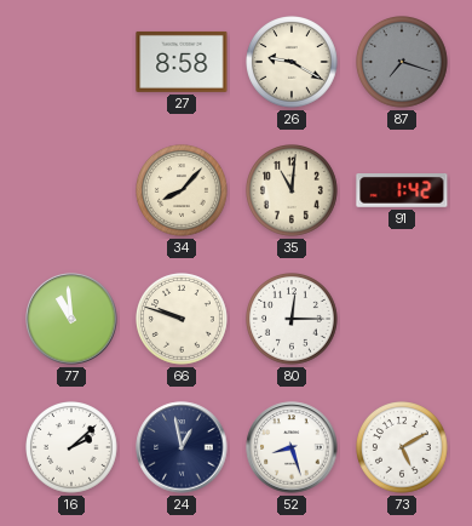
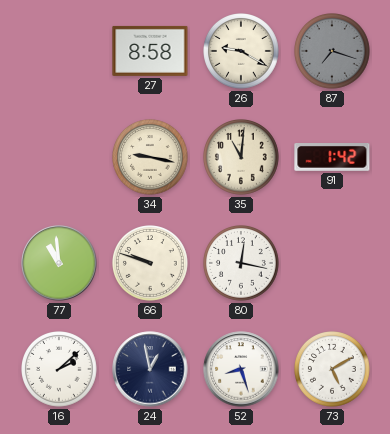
34: 8:07 -> 9:17
80: 12:15 -> 12:17
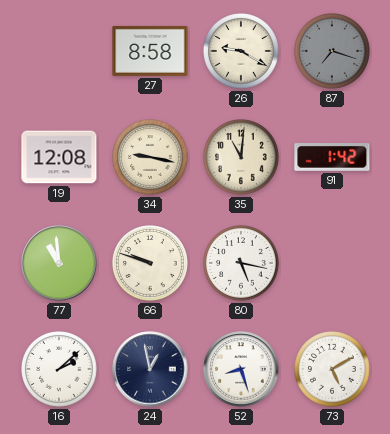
19: none -> 12:08
80: 12:17 -> 5:17
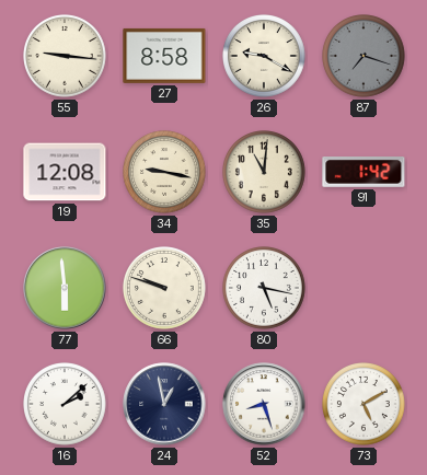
55: none -> 9:16
77: 10:59 -> 5:59
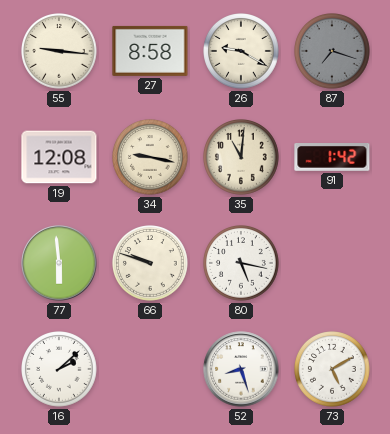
24: 12:58 -> none
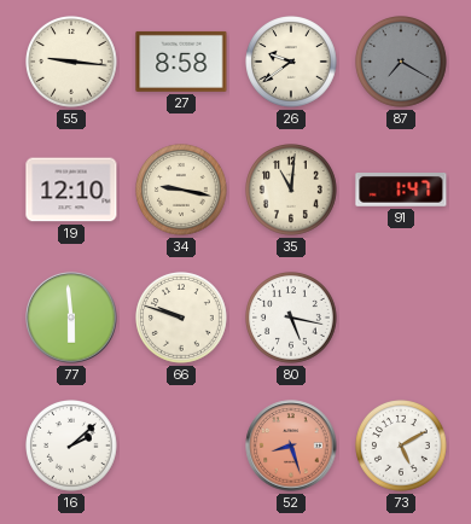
26: 9:20 -> 9:39
87: 7:18 -> 7:20
19: 12:08 -> 12:10
91: 1:42 -> 1:47
52 dial: white -> salmon
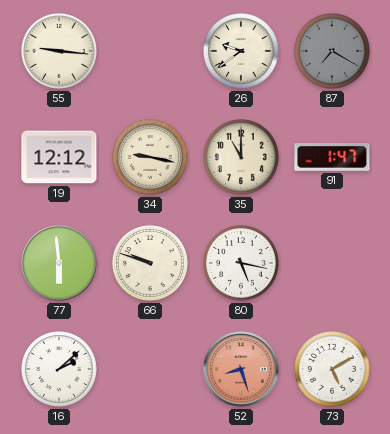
27: 8:58 -> none
19: 12:10 -> 12:12
35: 11:01 -> 11:00
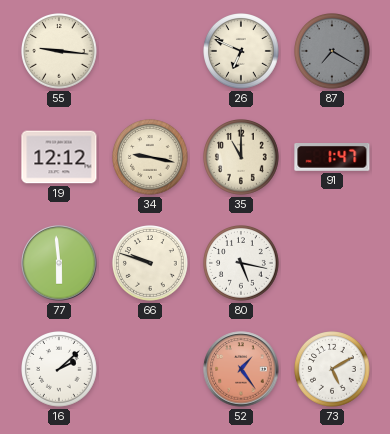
26: 9:39 -> 6:49
52: 8:27 -> 1:24
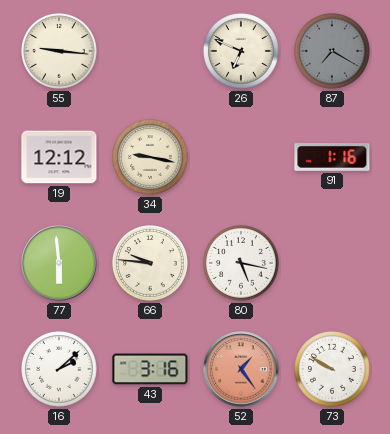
35: 11:00 -> none
91: 1:47 -> 1:16
66: 9:48 -> 9:46
43: none -> 3:16
73: 5:10 -> 9:50
